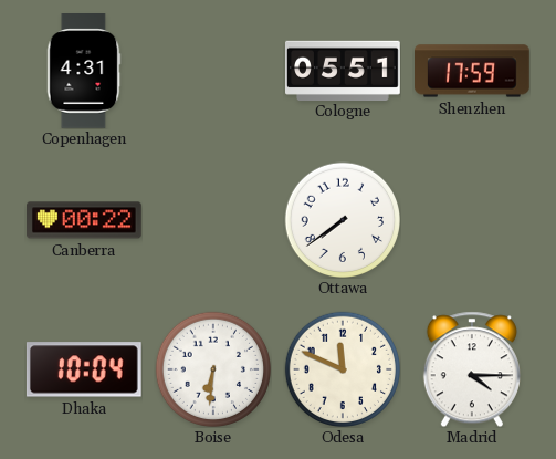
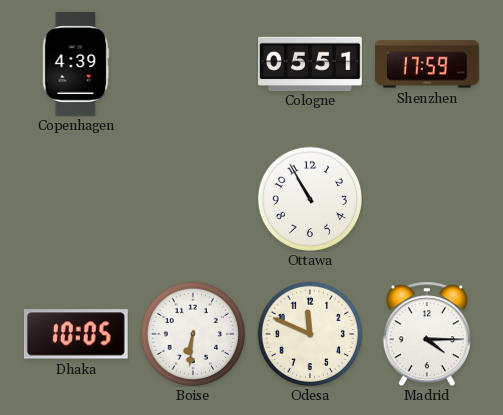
Copenhagen: 4:31 -> 4:39
Canberra: 00:22 -> none
Ottawa: 7:39 -> 10:55
Dhaka: 10:04 -> 10:05
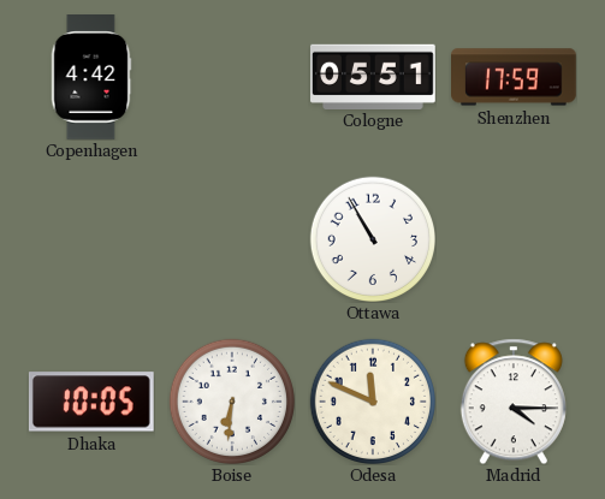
Copenhagen: 4:39 -> 4:42
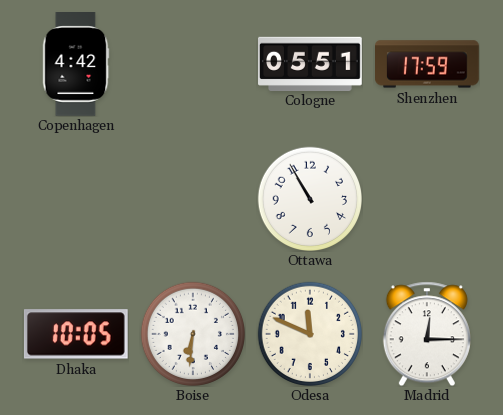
Madrid: 4:15 -> 12:15
